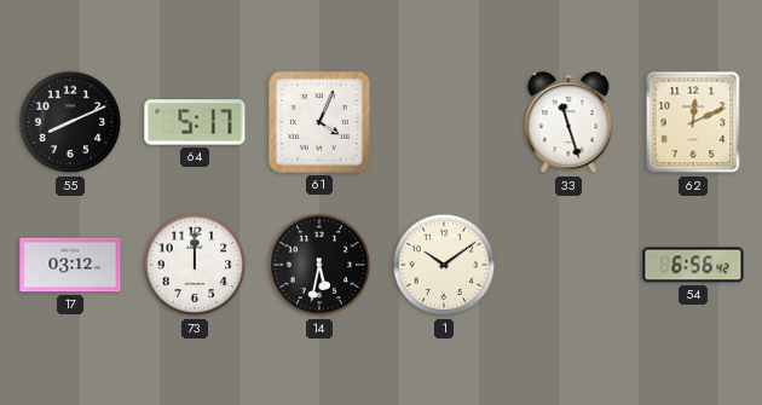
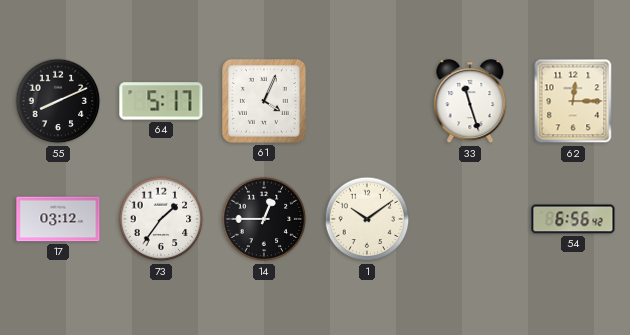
62: 12:11 -> 12:15
73: 12:00 -> 1:36
14: 5:32 -> 12:45
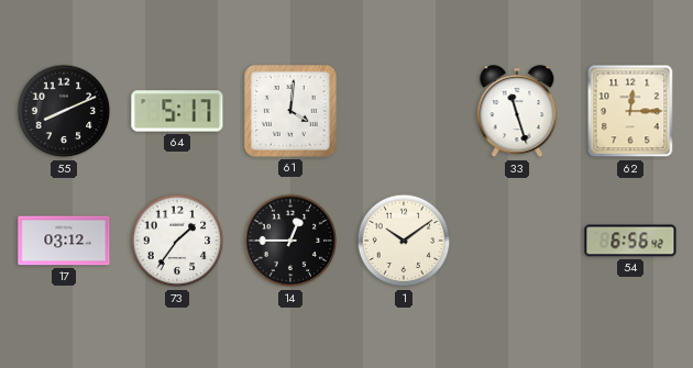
61: 4:04 -> 4:01
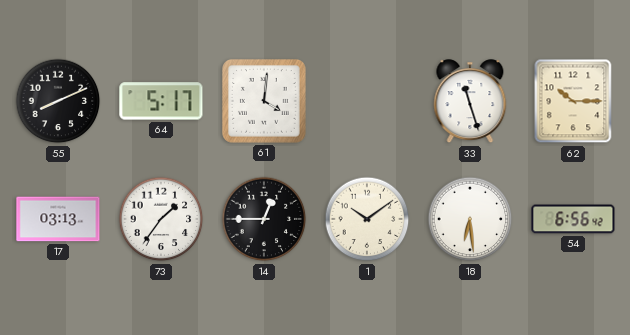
62: 12:15 -> 10:15
17: 03:12 -> 03:13
18: none -> 6:29
